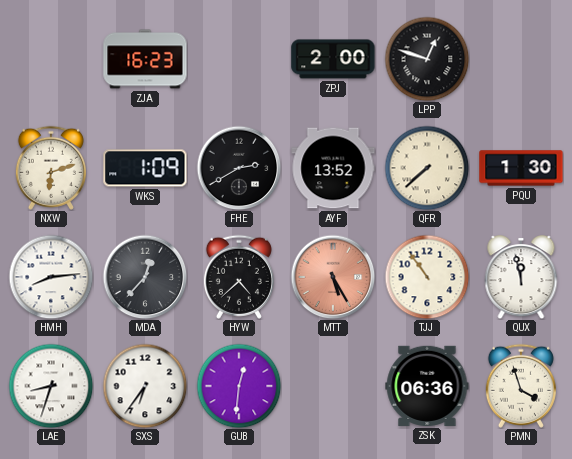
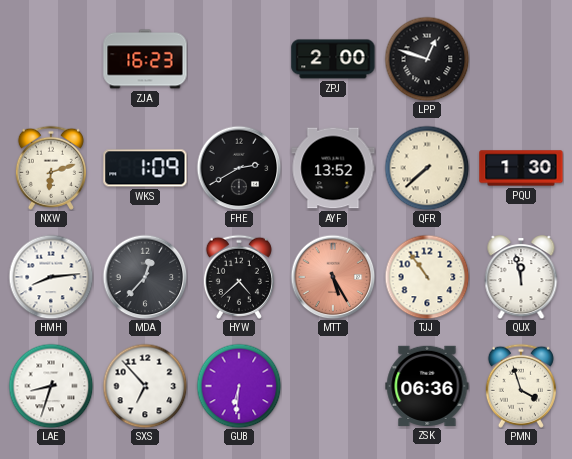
SXS: 6:36 -> 6:53
GUB: 12:31 -> 6:31
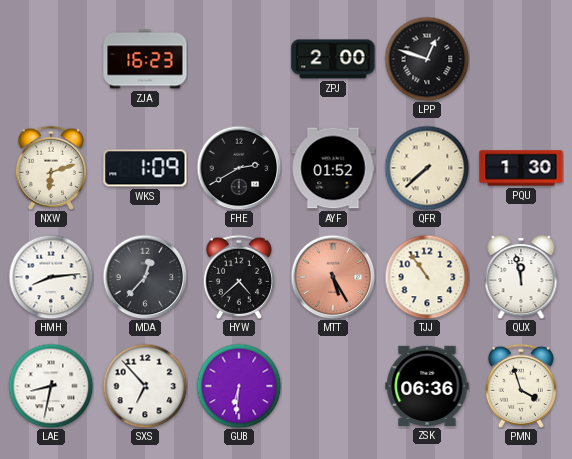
AYF: 13:52 -> 01:52
LAE: 8:33 -> 8:32
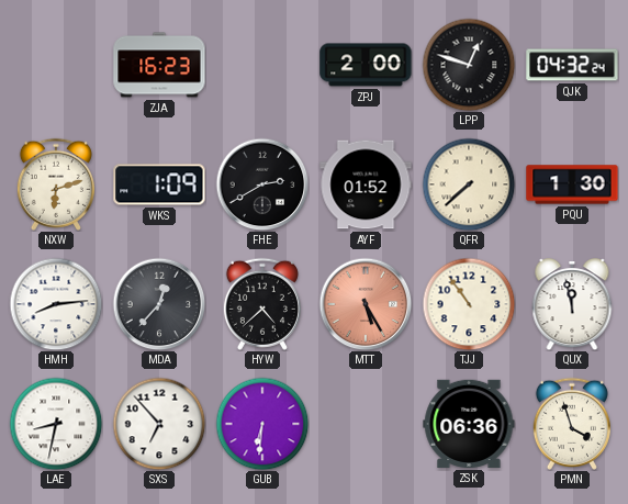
QJK: none -> 04:32
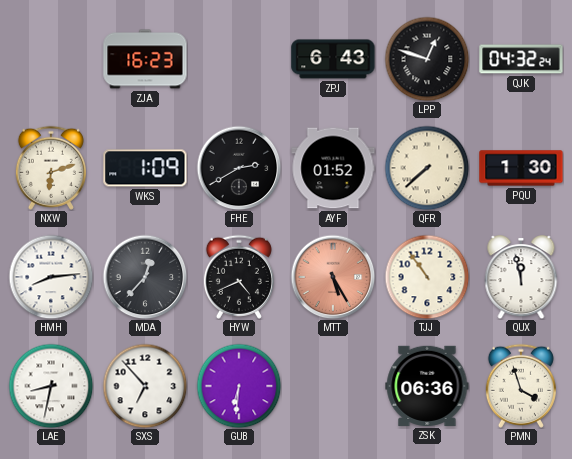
ZPJ: 2:00 -> 6:43
HYW: 4:38 -> 4:41
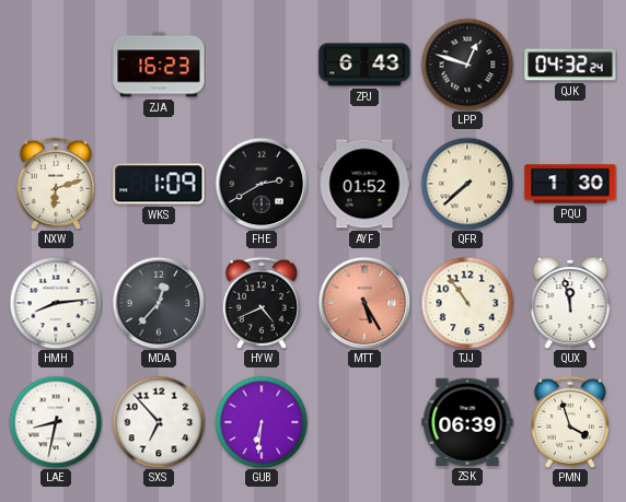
ZSK: 06:36 -> 06:39
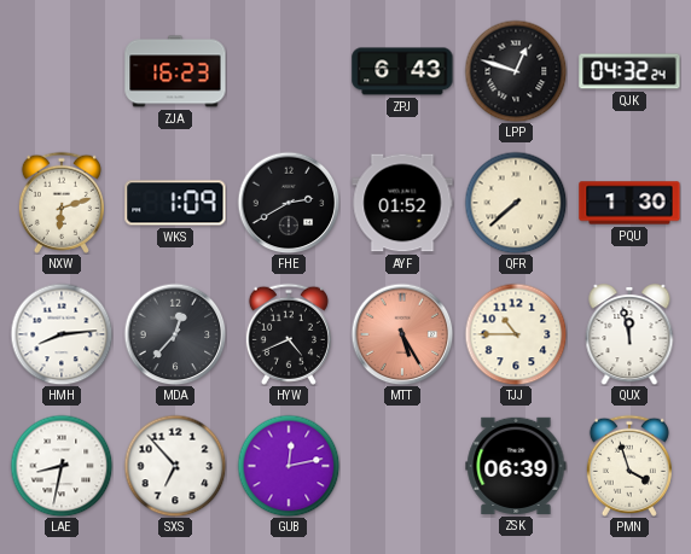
TJJ: 10:54 -> 10:45
GUB: 6:31 -> 12:13
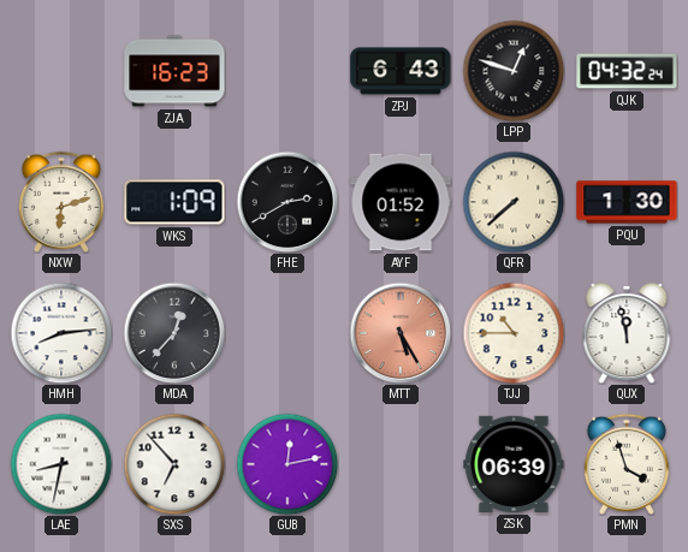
HYW: 4:41 -> none
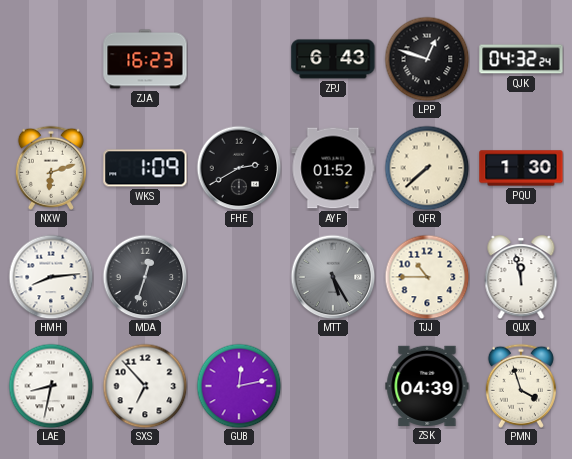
MDA: 12:37 -> 12:33
MTT dial: salmon -> grey
ZSK: 06:39 -> 04:39
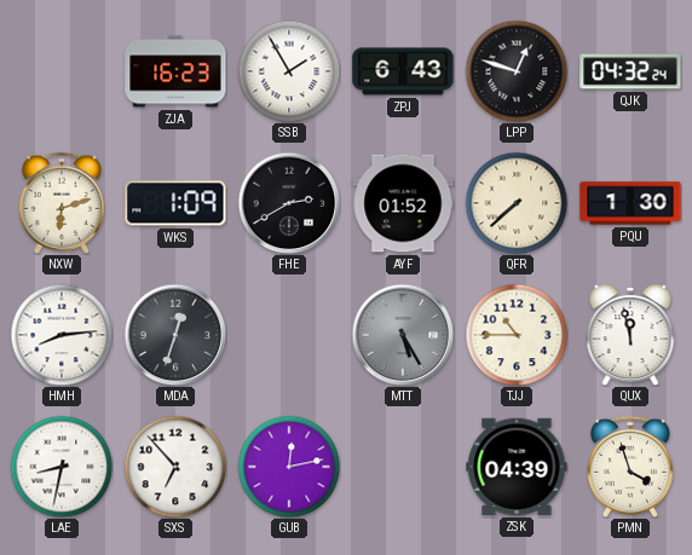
SSB: none -> 1:55
